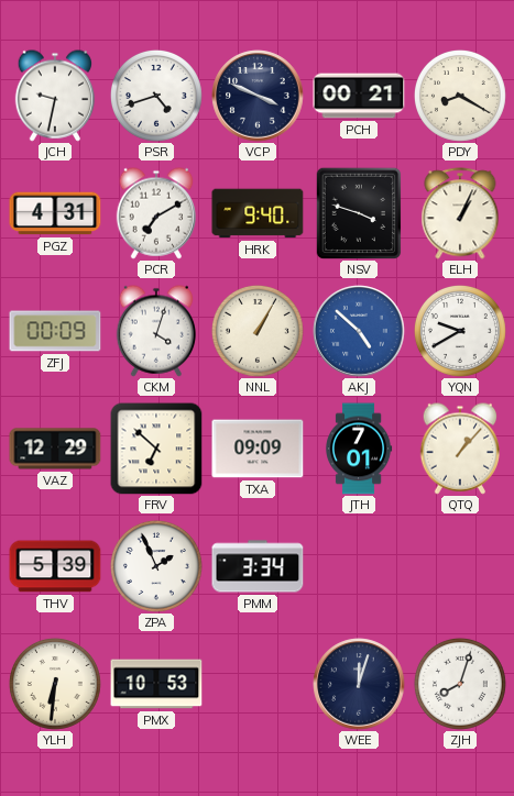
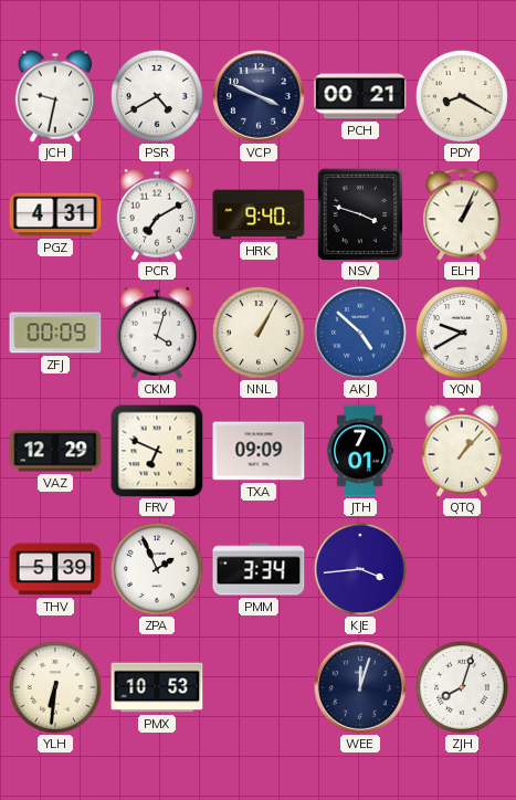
PSR: 4:42 -> 4:40
FRV: 6:52 -> 6:49
KJE: none -> 3:44
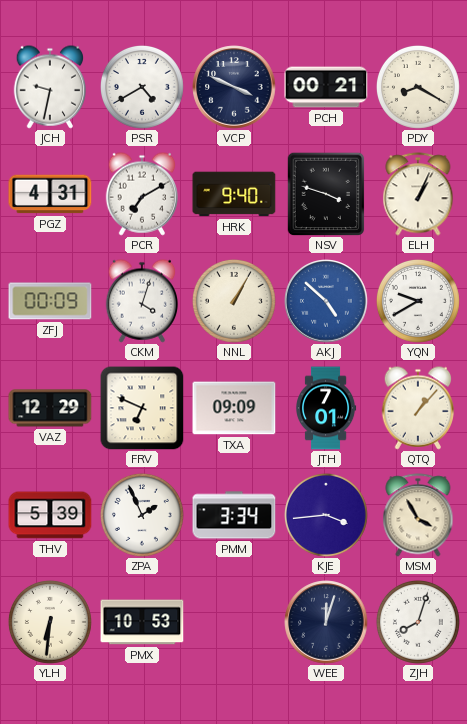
MSM: none -> 3:55
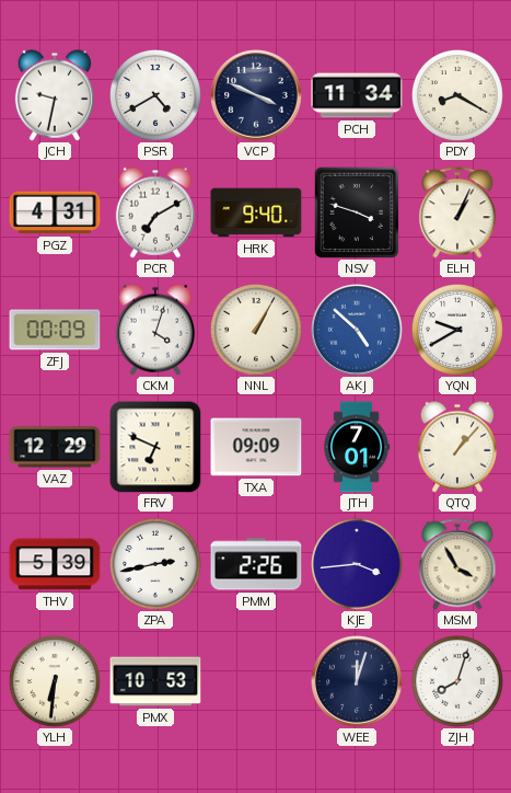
PCH: 00:21 -> 11:34
ZPA: 1:56 -> 2:43
PMM: 3:34 -> 2:26
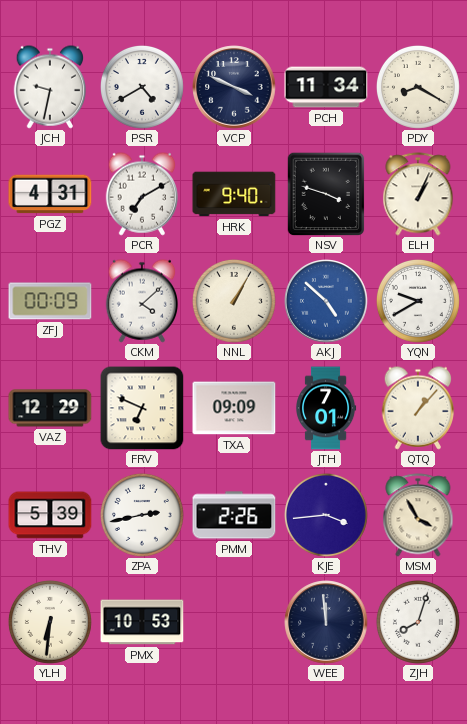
CKM: 4:03 -> 4:08
WEE: 12:03 -> 11:59
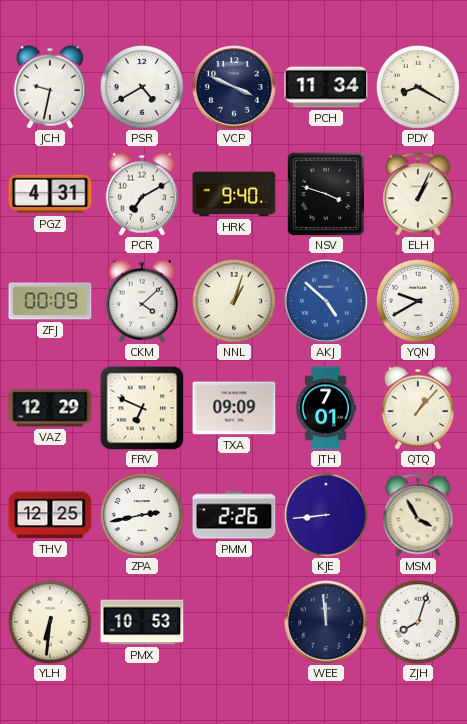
NNL: 1:05 -> 1:03
THV: 5:39 -> 12:25
KJE: 3:44 -> 8:44
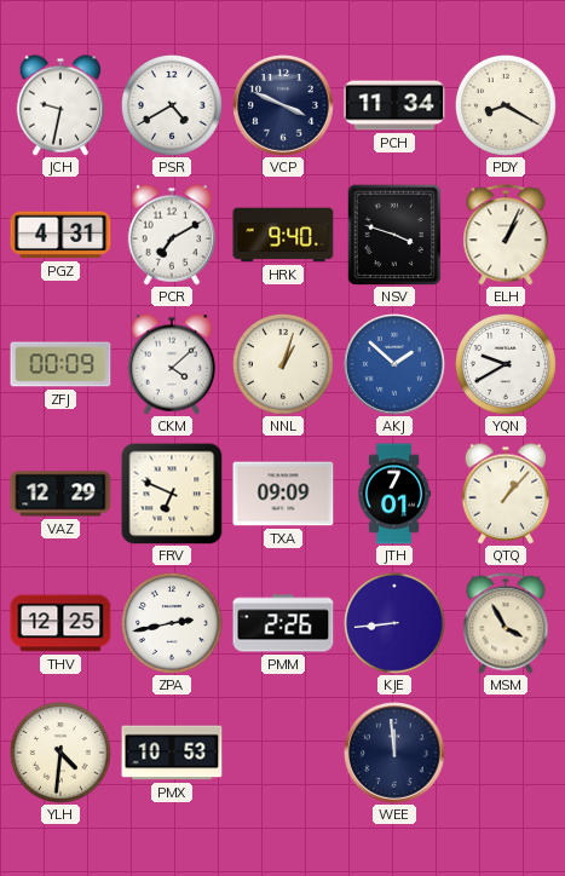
AKJ: 4:52 -> 1:52
YLH: 6:31 -> 4:31
ZJH: 8:03 -> none
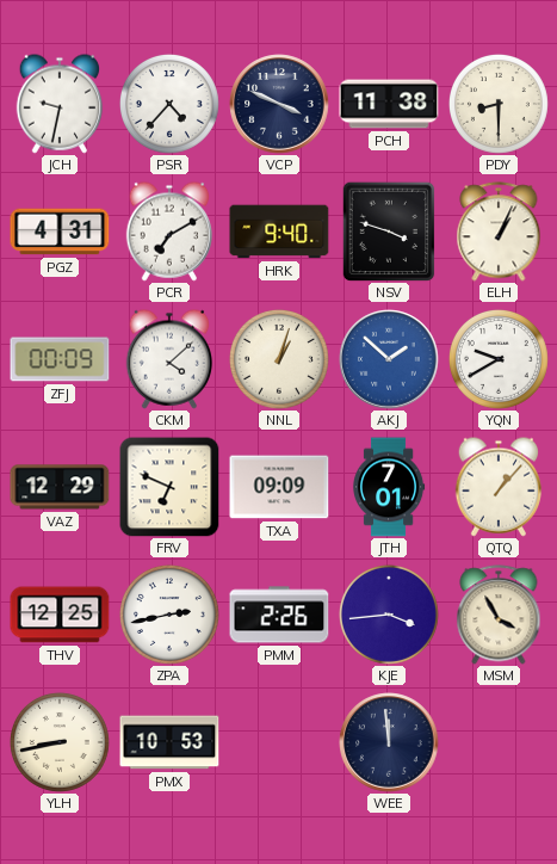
PSR: 4:40 -> 4:37
PCH: 11:34 -> 11:38
PDY: 8:20 -> 8:30
KJE: 8:44 -> 3:44
YLH: 4:31 -> 8:43
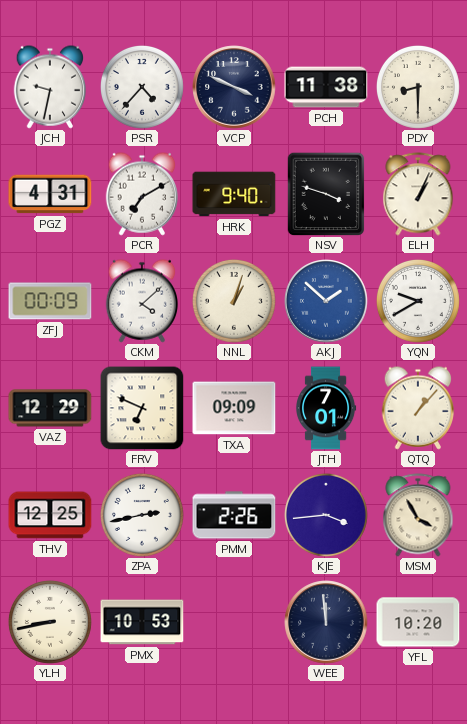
YFL: none -> 10:20
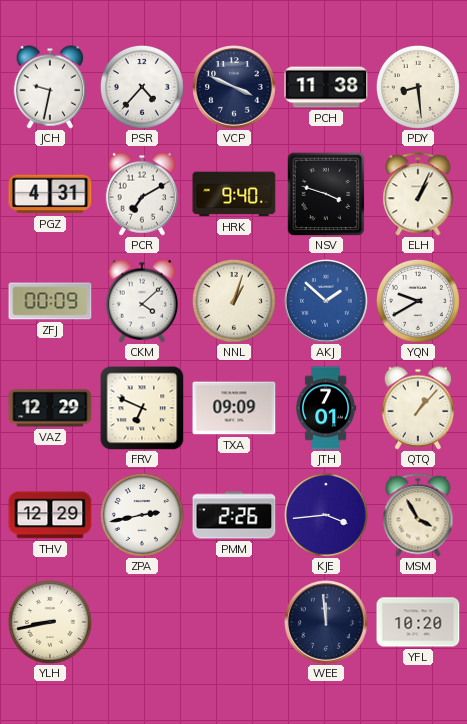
PDY: 8:30 -> 8:29
THV: 12:25 -> 12:29
PMX: 10:53 -> none
